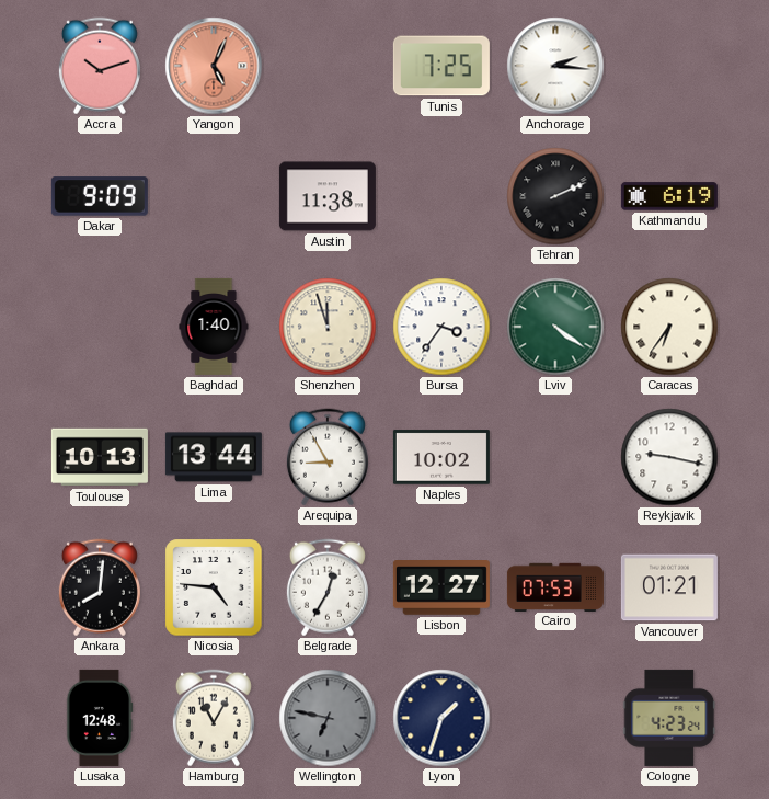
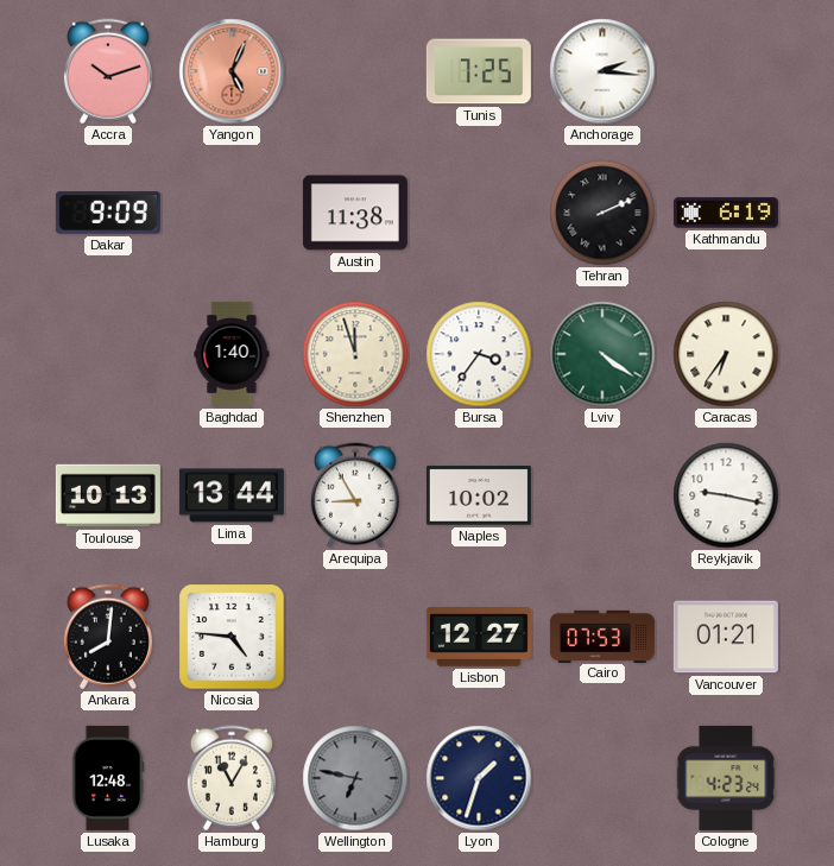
Belgrade: 12:35 -> none
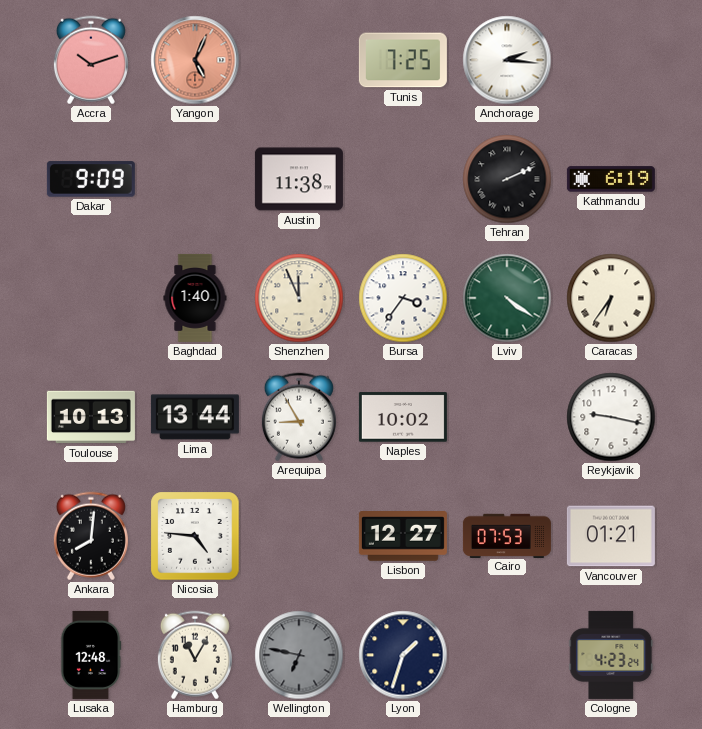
Shenzhen: 11:57 -> 11:56
